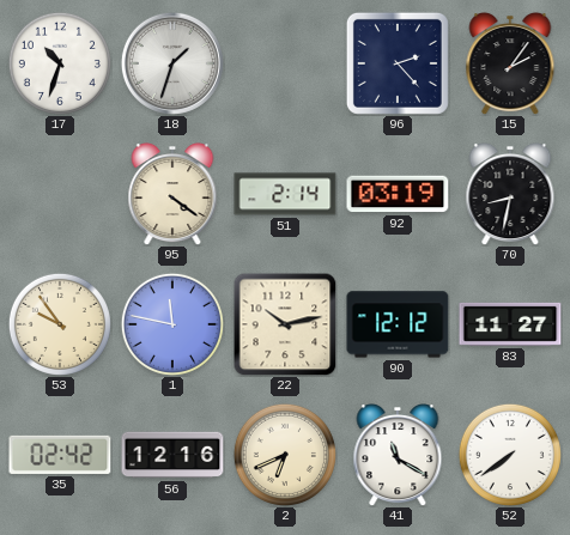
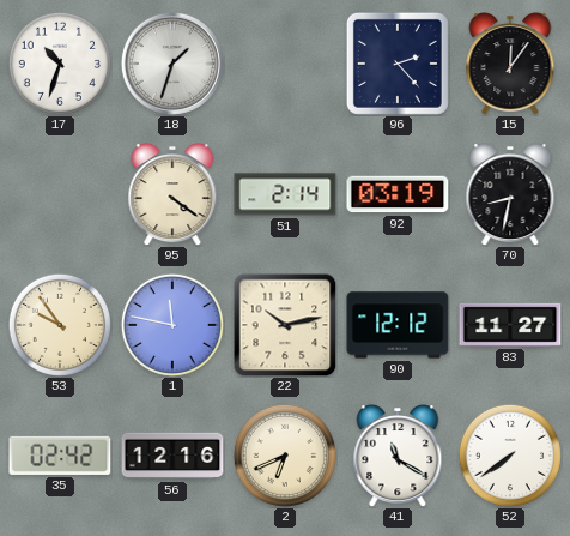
15: 2:06 -> 12:06
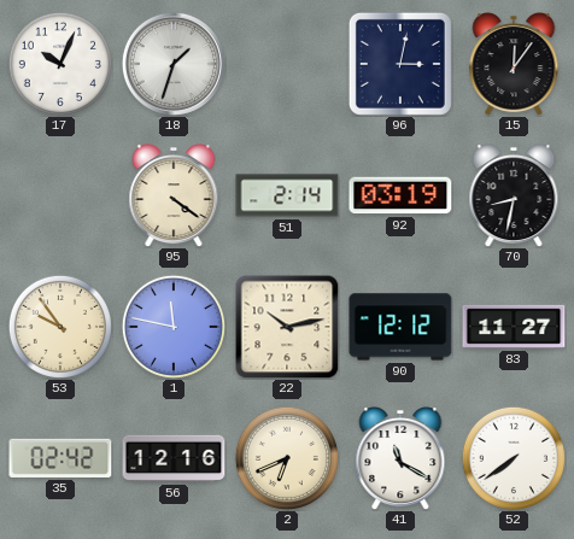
17: 10:33 -> 10:04
96: 2:23 -> 3:02
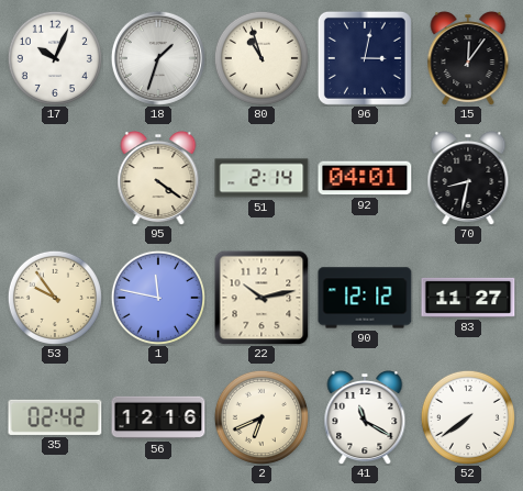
80: none -> 10:57
92: 03:19 -> 04:01
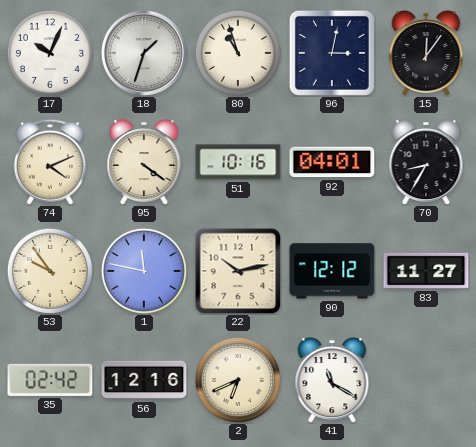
74: none -> 4:11
51: 2:14 -> 10:16
70: 8:32 -> 8:35
52: 7:39 -> none
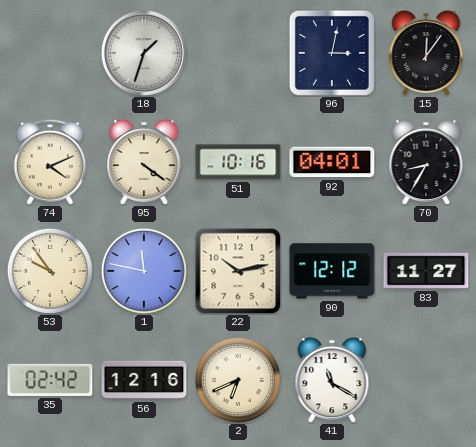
17: 10:04 -> none
80: 10:57 -> none
